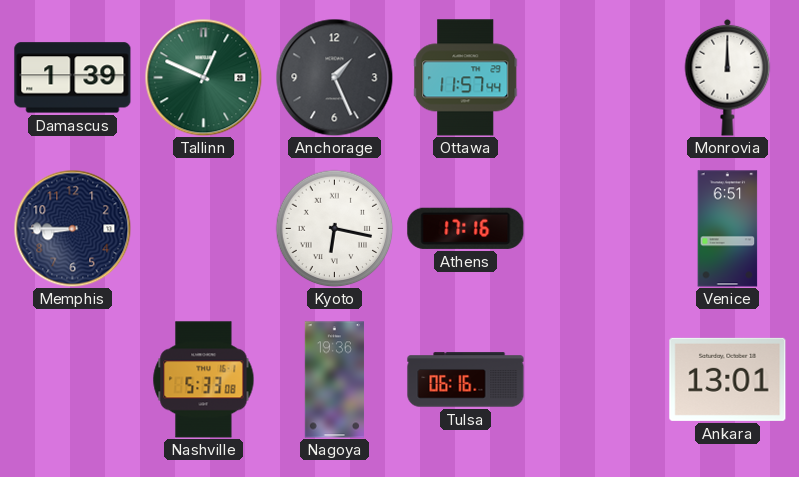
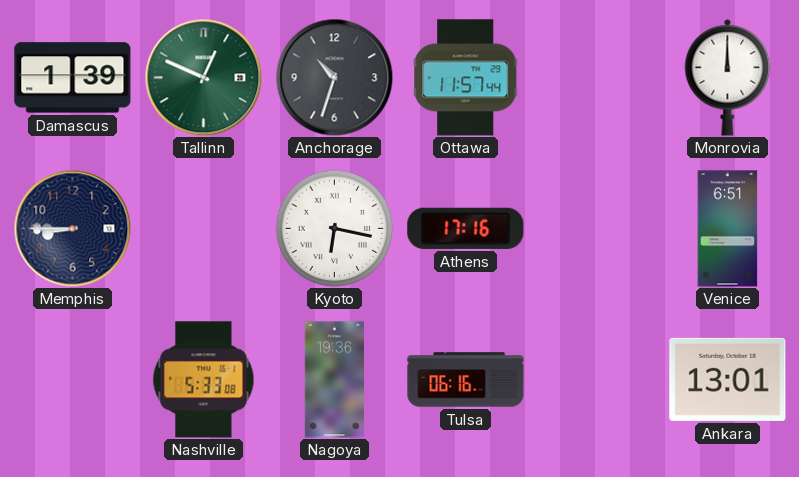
Anchorage: 1:26 -> 10:33
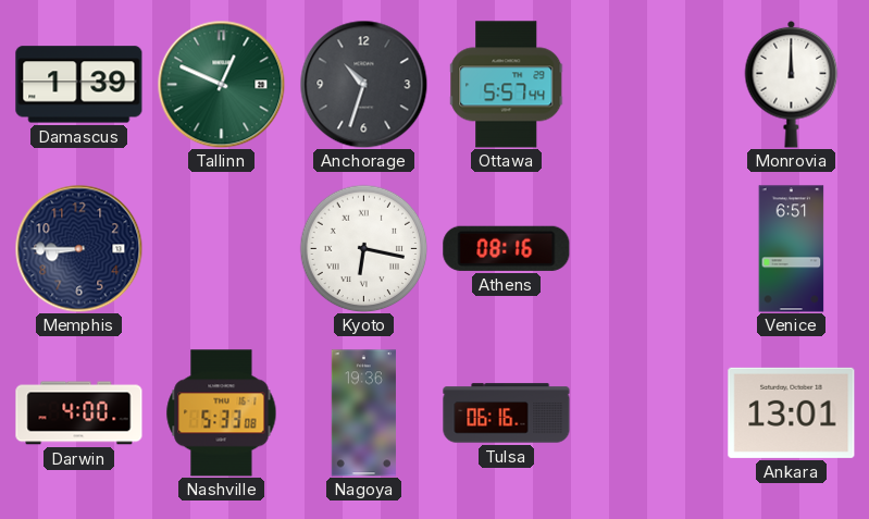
Ottawa: 11:57 -> 5:57
Athens: 17:16 -> 08:16
Darwin: none -> 4:00
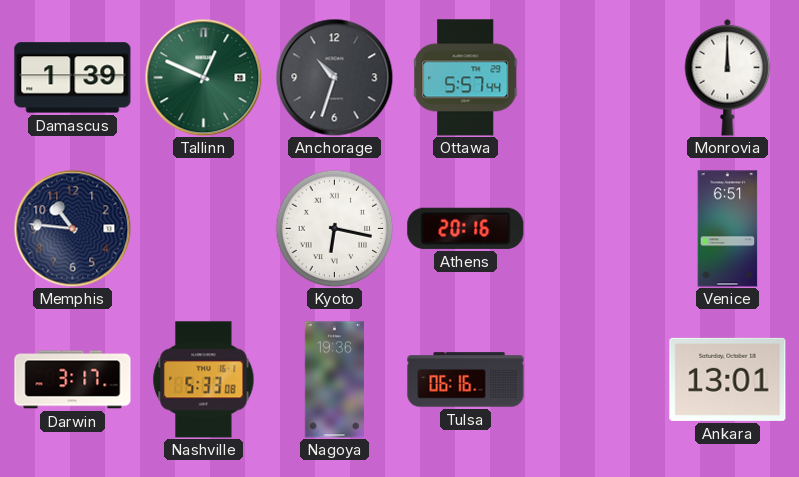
Memphis: 8:45 -> 10:46
Athens: 08:16 -> 20:16
Darwin: 4:00 -> 3:17
